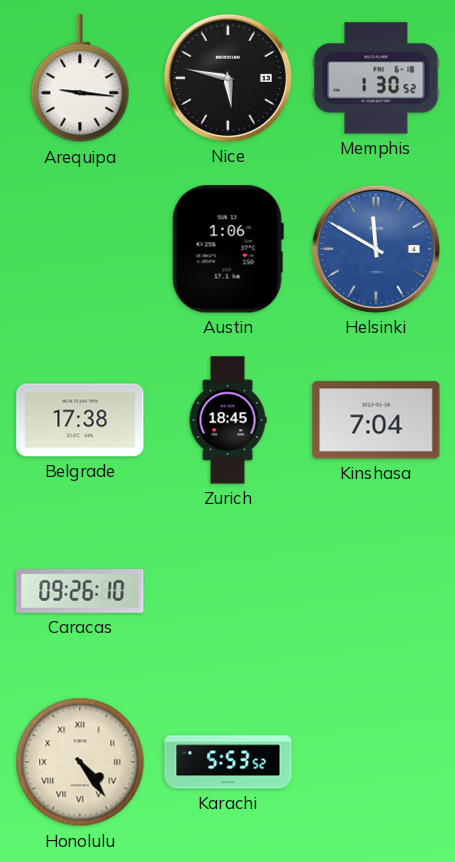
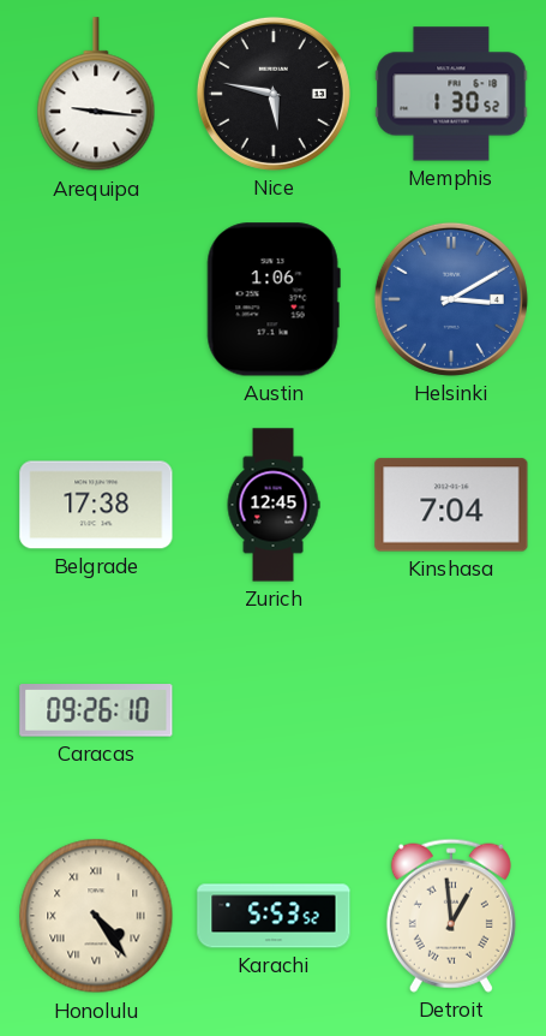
Helsinki: 11:50 -> 3:10
Zurich: 18:45 -> 12:45
Detroit: none -> 12:59
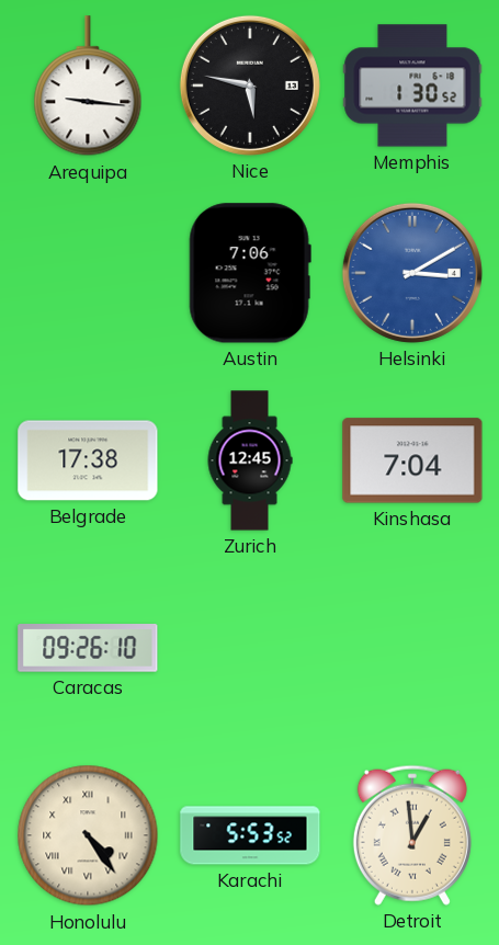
Austin: 1:06 -> 7:06
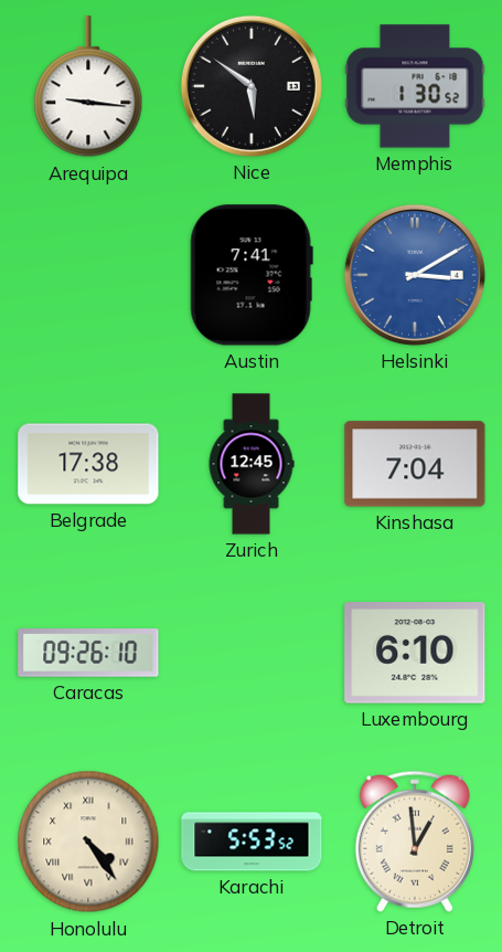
Nice: 5:47 -> 5:51
Austin: 7:06 -> 7:41
Luxembourg: none -> 6:10
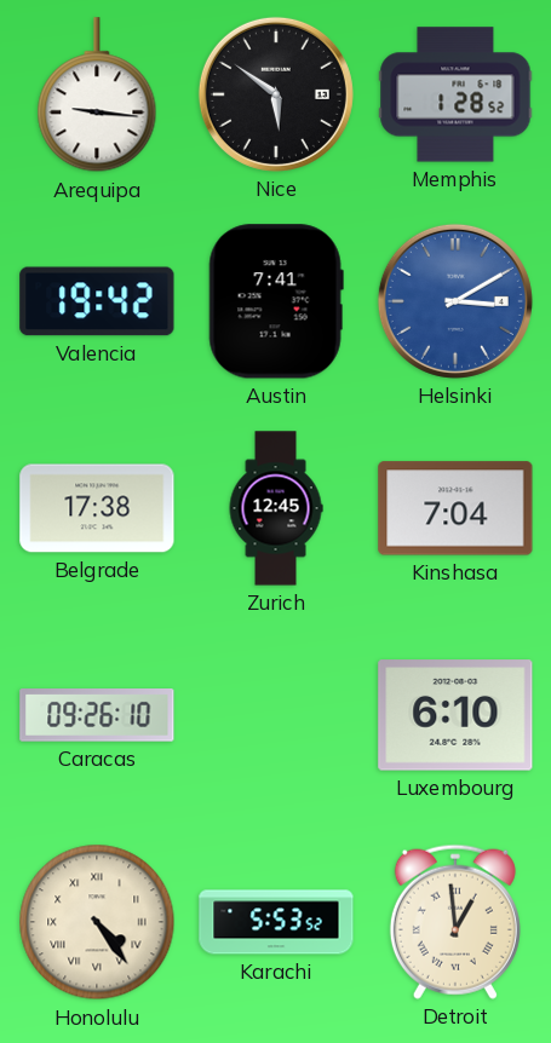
Memphis: 1:30 -> 1:28
Valencia: none -> 19:42
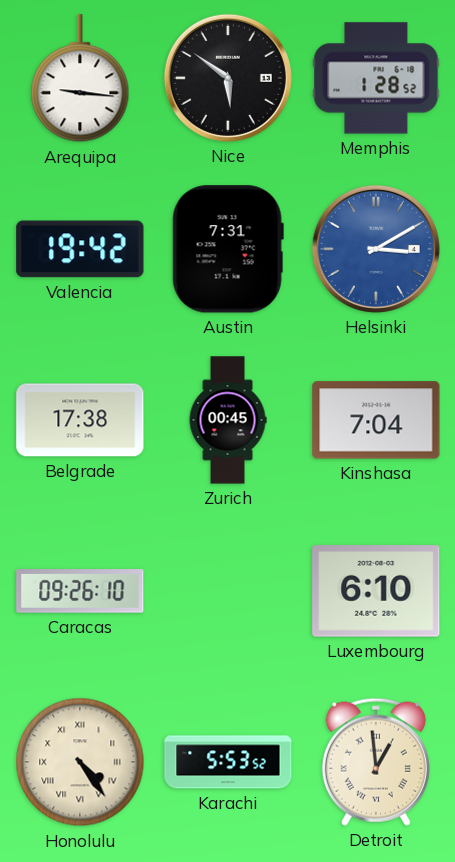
Austin: 7:41 -> 7:31
Zurich: 12:45 -> 00:45
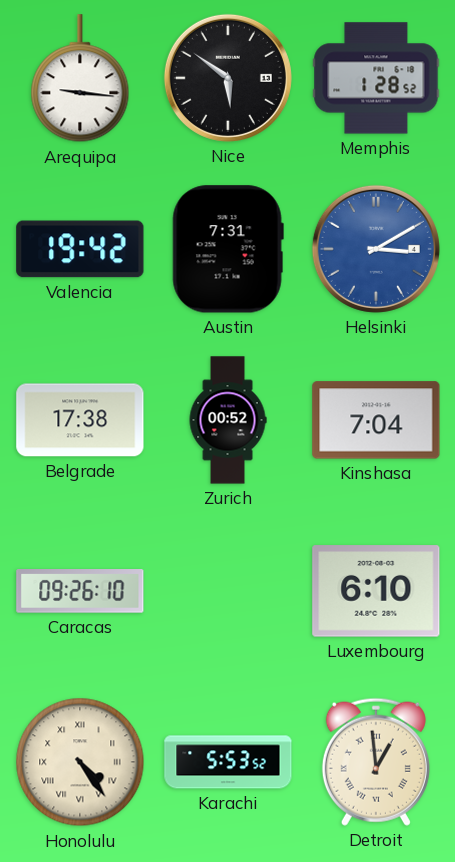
Zurich: 00:45 -> 00:52
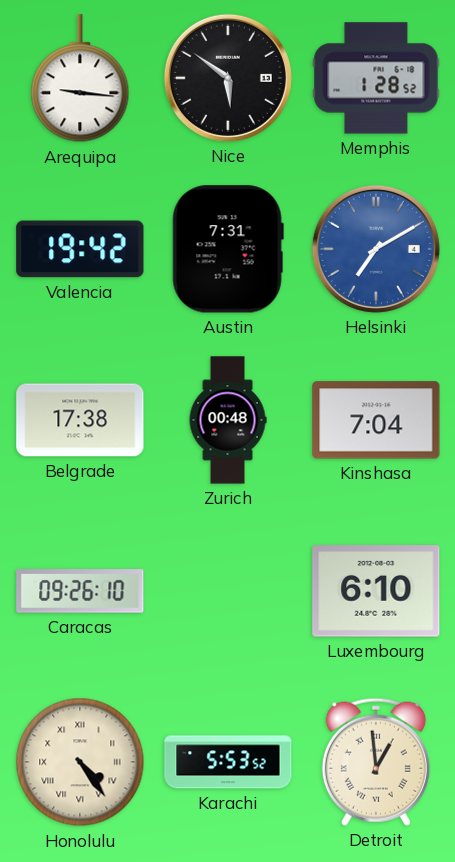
Helsinki: 3:10 -> 7:10
Zurich: 00:52 -> 00:48
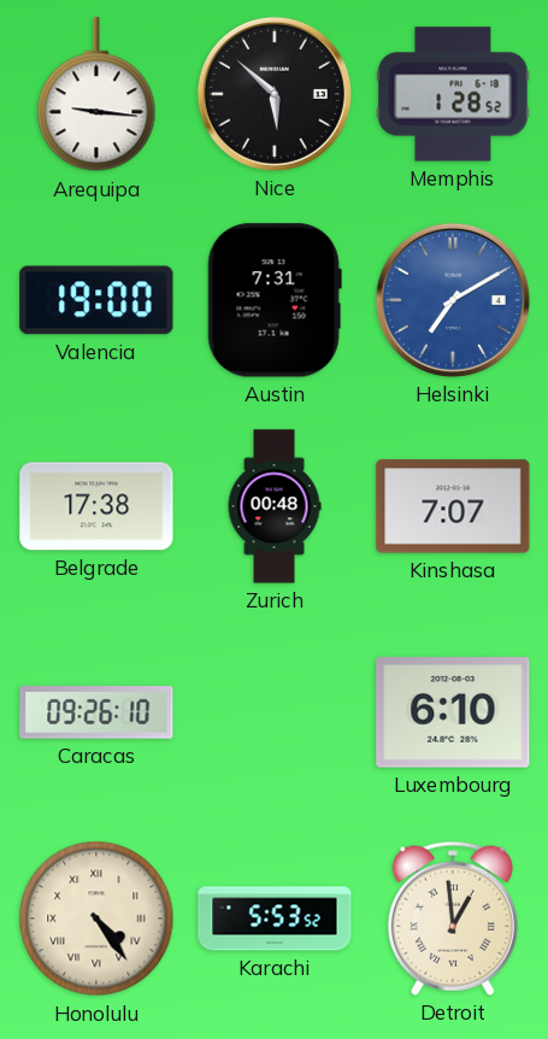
Nice: 5:51 -> 5:52
Valencia: 19:42 -> 19:00
Kinshasa: 7:04 -> 7:07
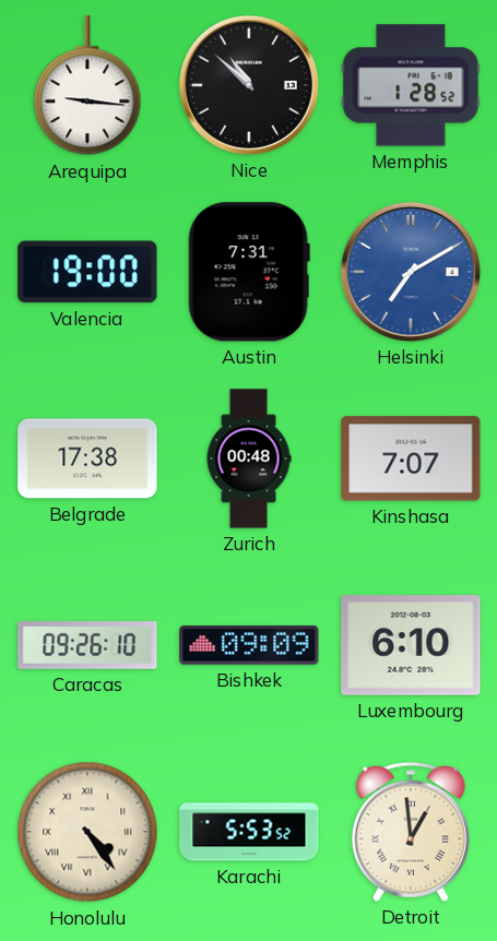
Nice: 5:52 -> 10:52
Bishkek: none -> 09:09
